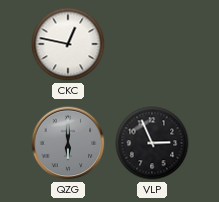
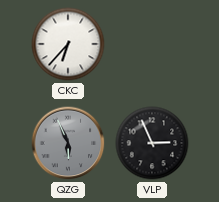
CKC: 12:47 -> 6:37
QZG: 6:00 -> 5:56
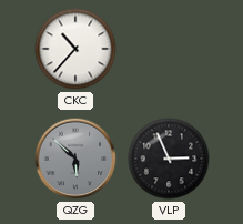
CKC: 6:37 -> 10:37
QZG: 5:56 -> 5:52
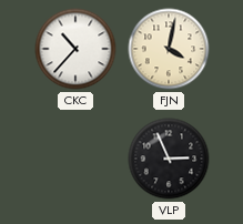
FJN: none -> 4:02
QZG: 5:52 -> none
